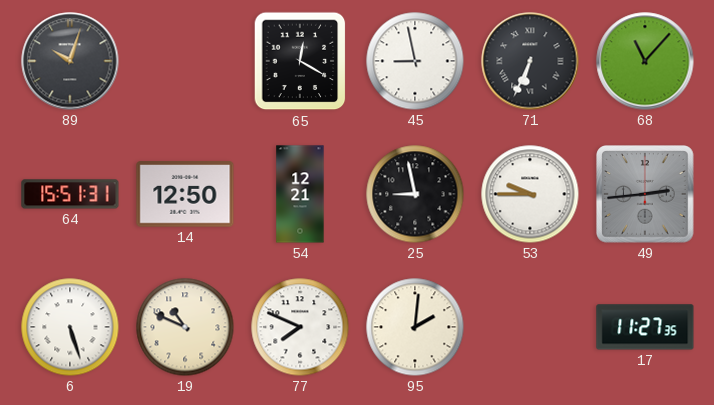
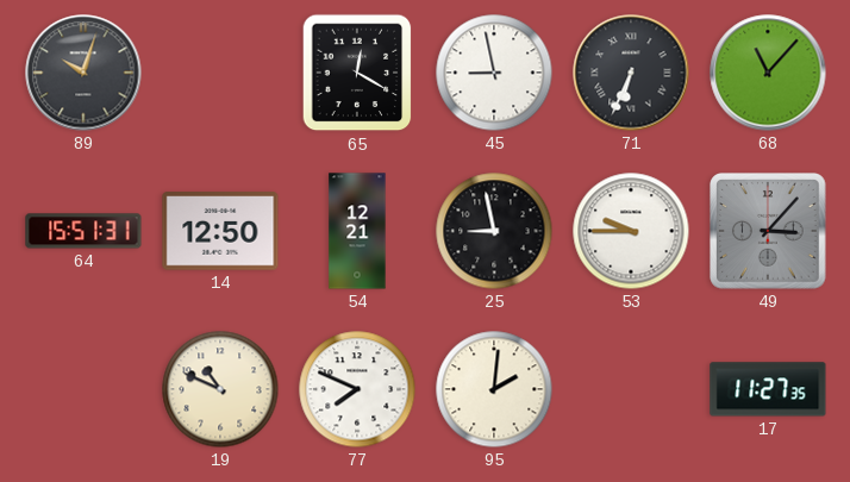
49: 2:44 -> 3:07
6: 5:27 -> none
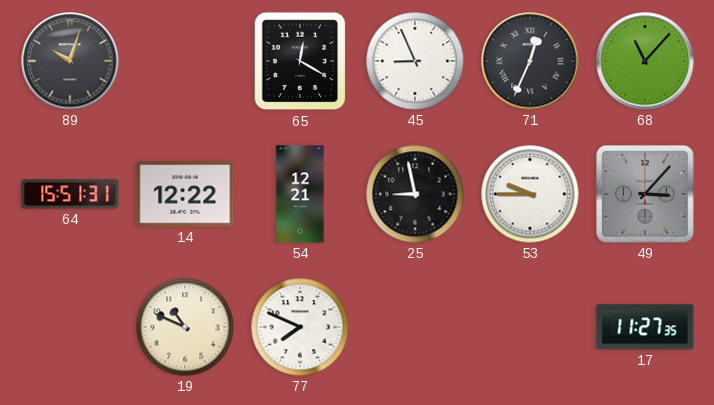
45: 8:58 -> 8:56
71: 6:34 -> 12:34
14: 12:50 -> 12:22
95: 2:01 -> none
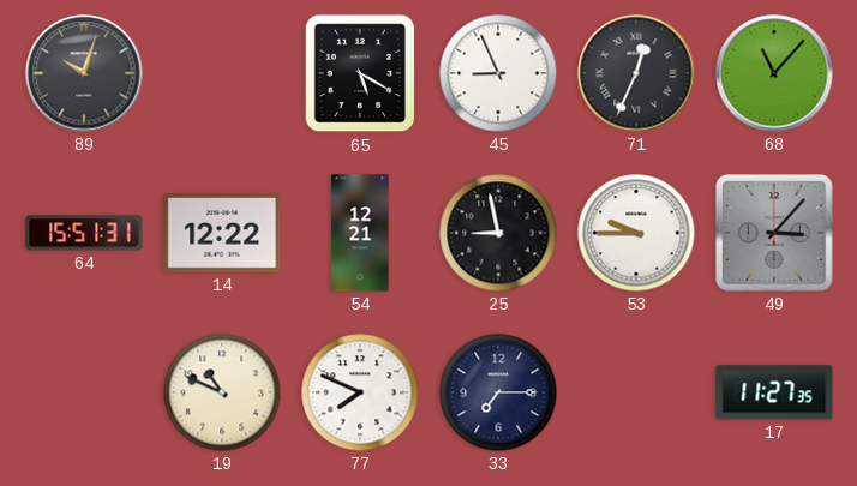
65: 12:20 -> 5:20
33: none -> 7:15
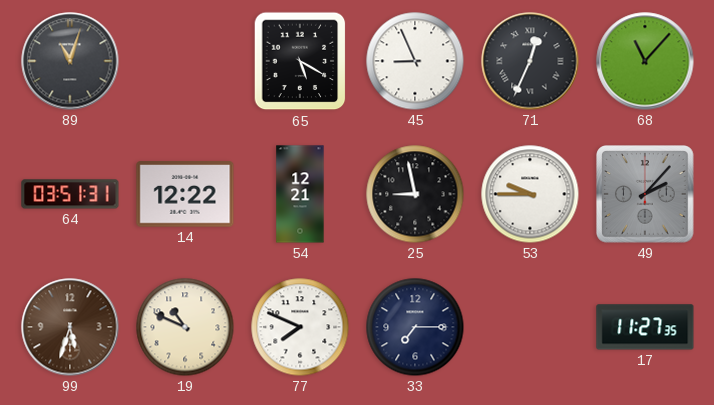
89: 10:03 -> 11:03
64: 15:51 -> 03:51
49: 3:07 -> 2:07
99: none -> 5:33
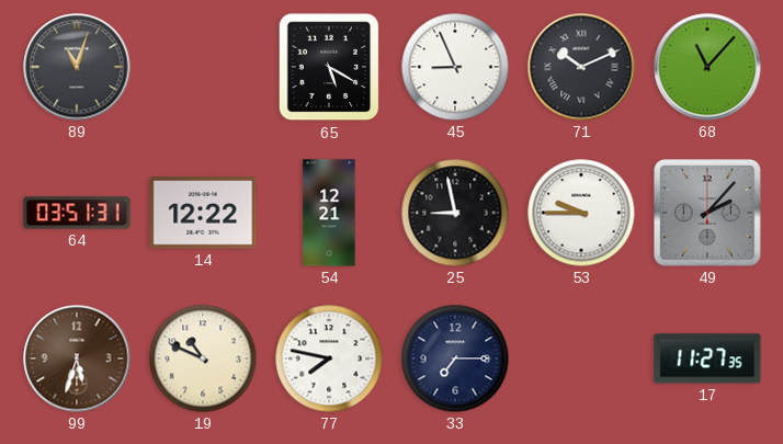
71: 12:34 -> 10:11
77: 7:49 -> 7:47
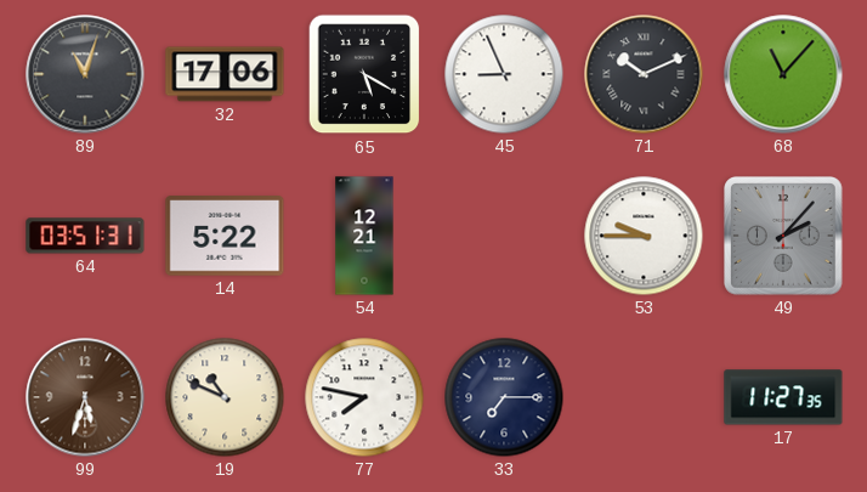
32: none -> 17:06
14: 12:22 -> 5:22
25: 8:58 -> none
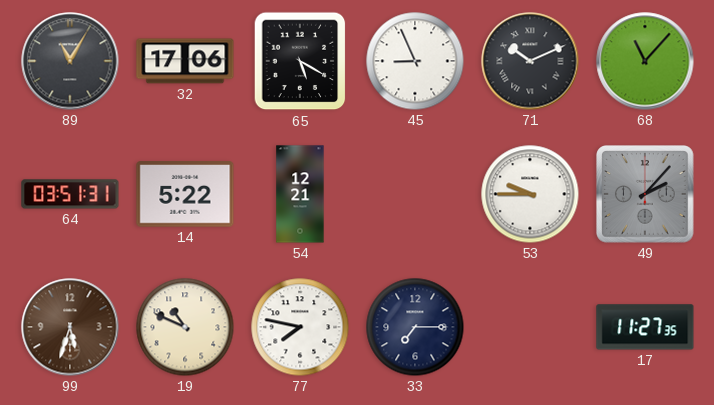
89: 11:03 -> 11:05
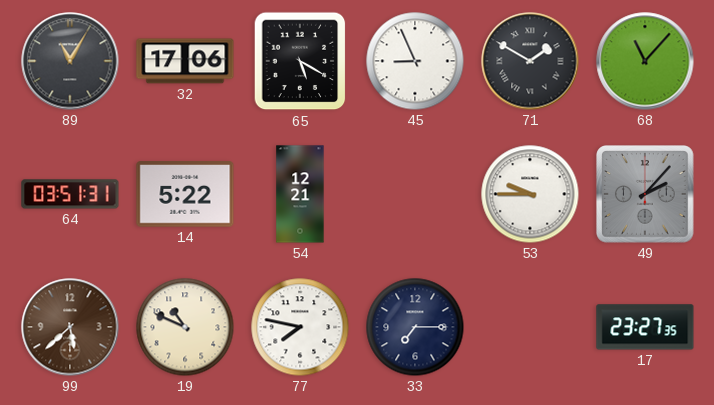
71: 10:11 -> 1:50
99: 5:33 -> 5:38
17: 11:27 -> 23:27
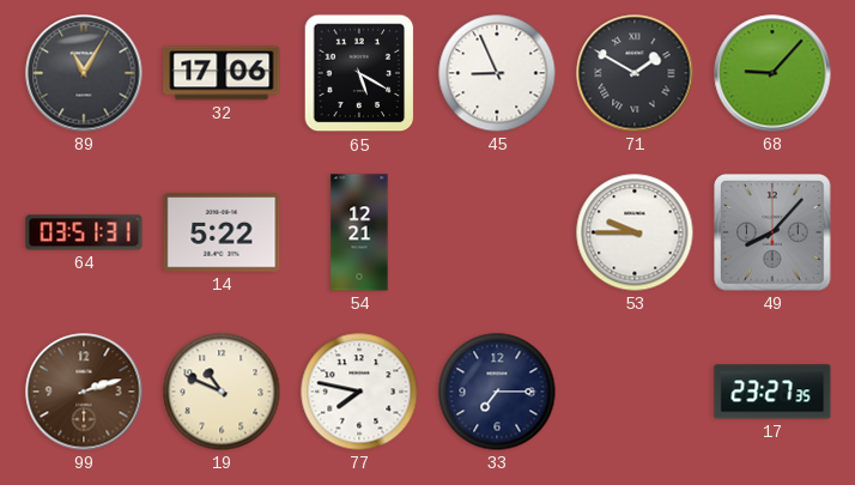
68: 11:07 -> 9:07
49: 2:07 -> 8:07
99: 5:38 -> 2:12
